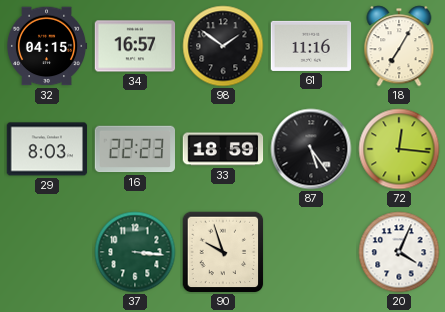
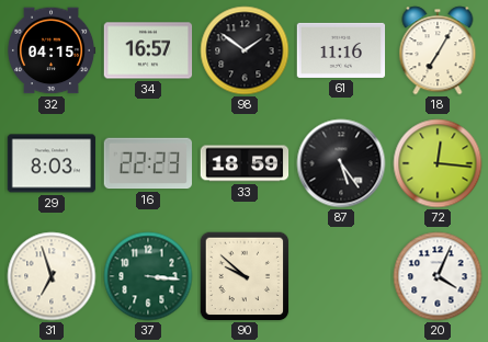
31: none -> 6:57
90: 9:57 -> 9:52
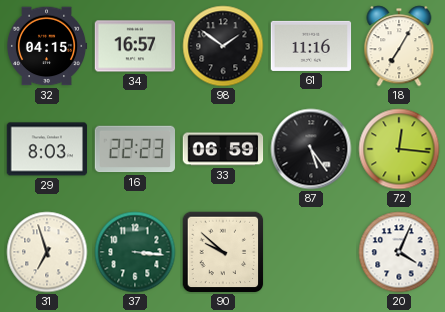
33: 18:59 -> 06:59
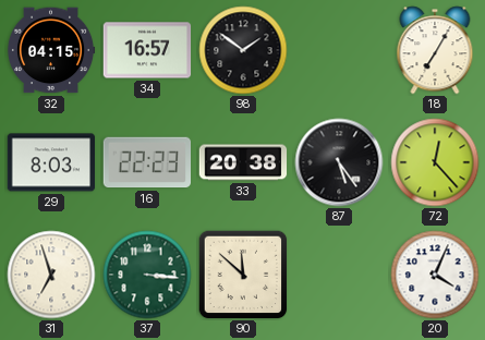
61: 11:16 -> none
33: 06:59 -> 20:38
72: 12:16 -> 12:23
90: 9:52 -> 11:52
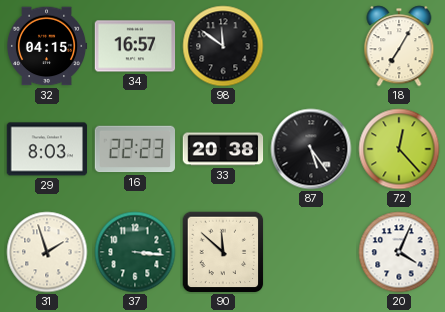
98: 1:51 -> 11:51
31: 6:57 -> 1:57
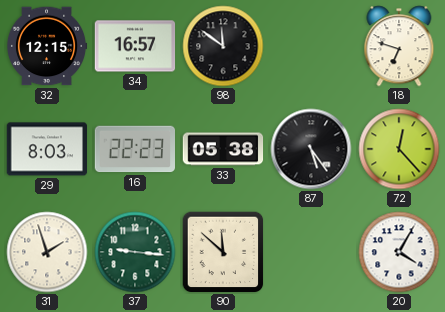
32: 04:15 -> 12:15
18: 7:05 -> 6:48
33: 20:38 -> 05:38
37: 3:16 -> 9:16
20: 4:04 -> 4:05
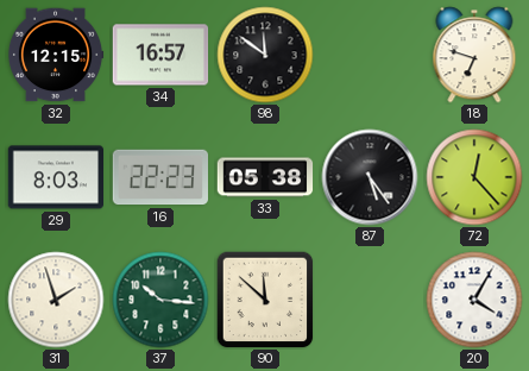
37: 9:16 -> 10:16
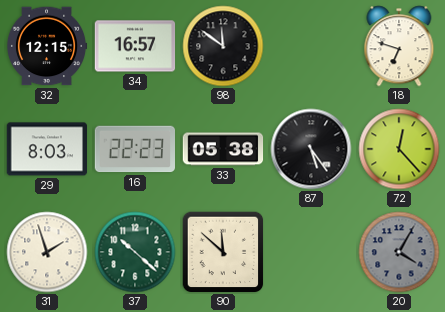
37: 10:16 -> 10:22
20 dial: white -> grey
